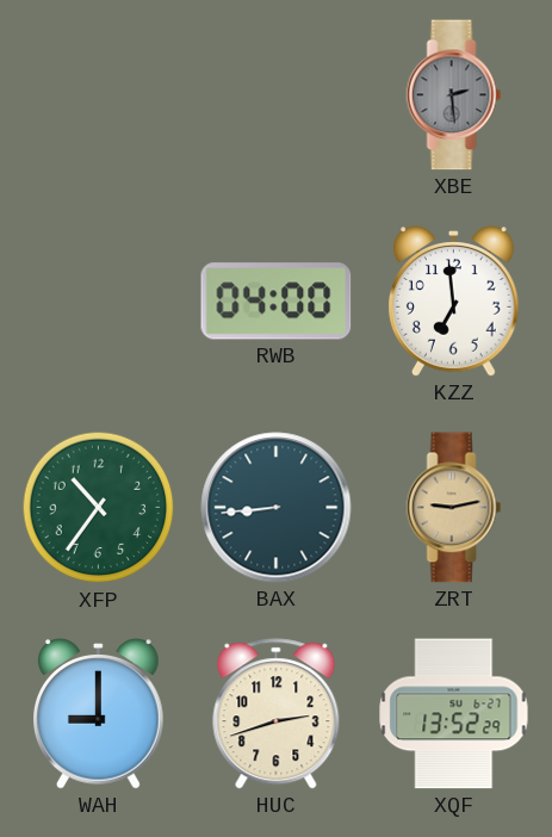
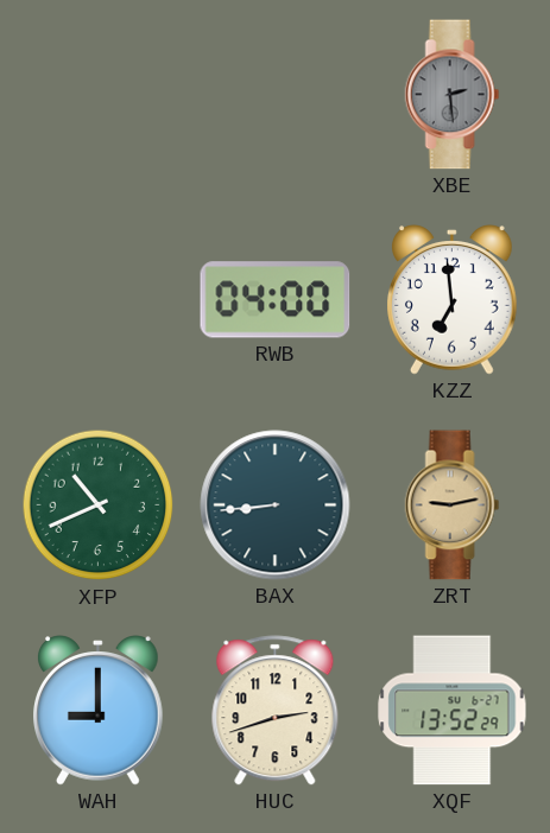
XFP: 10:36 -> 10:41
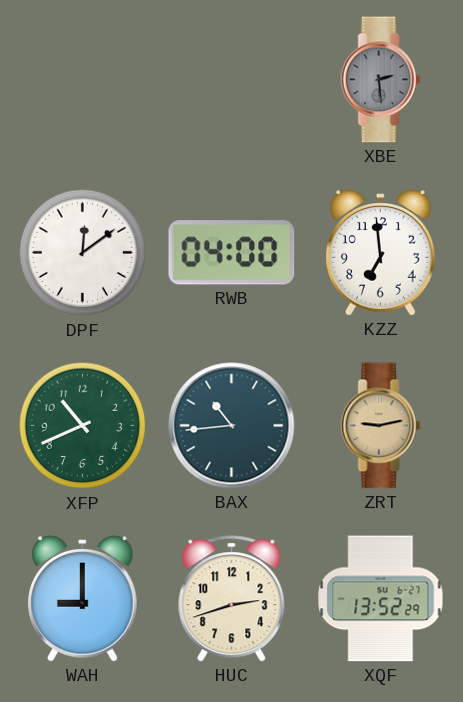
DPF: none -> 12:09
BAX: 8:44 -> 10:44
